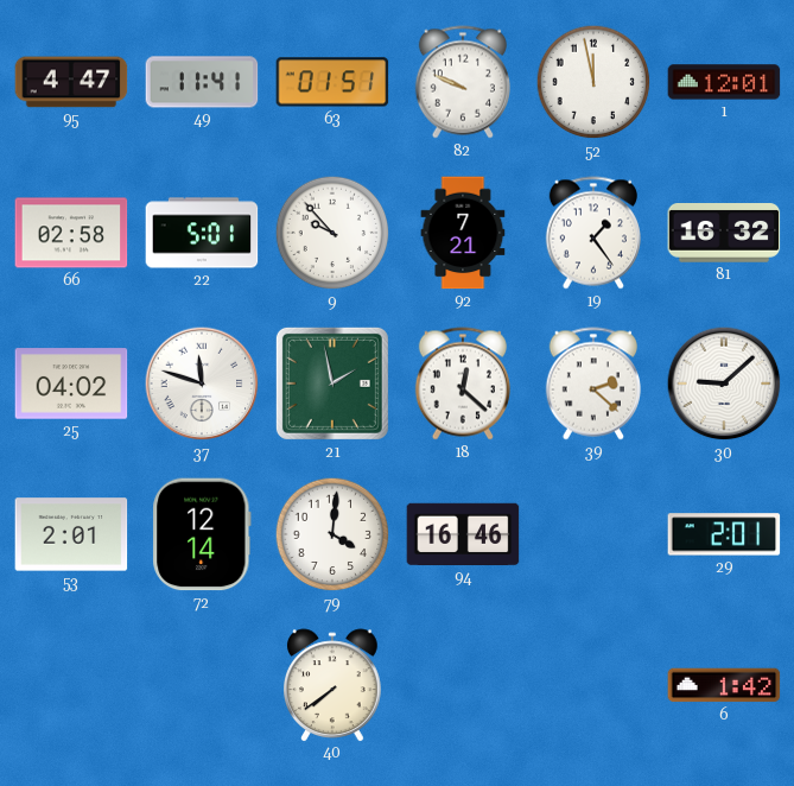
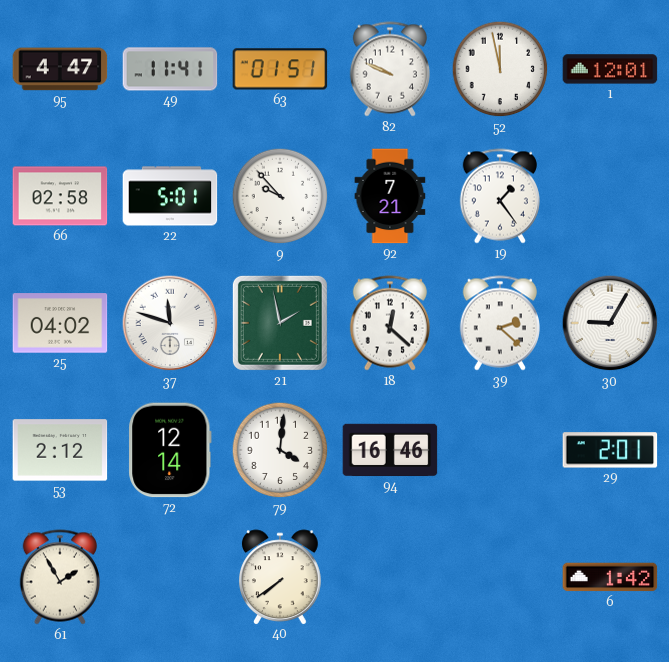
81: 16:32 -> none
30: 9:08 -> 9:05
53: 2:01 -> 2:12
61: none -> 1:55
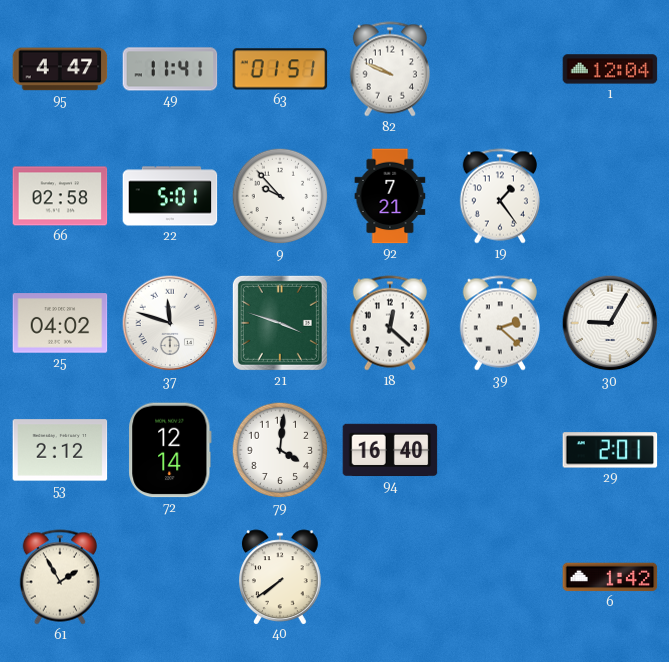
52: 11:58 -> none
1: 12:01 -> 12:04
21: 1:58 -> 3:48
94: 16:46 -> 16:40
